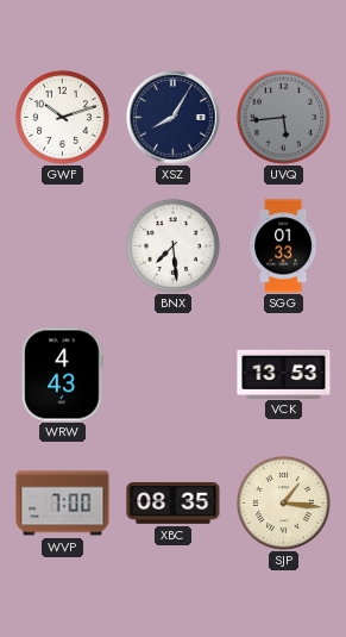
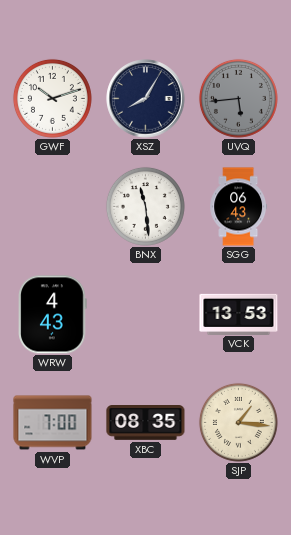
BNX: 7:29 -> 11:29
SGG: 01:33 -> 06:43
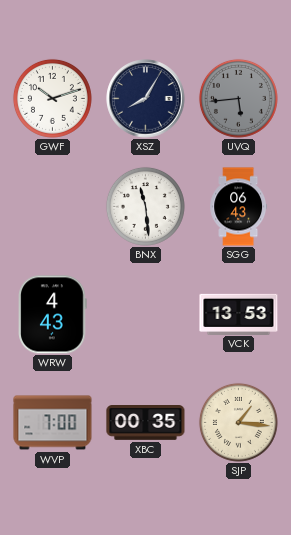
XBC: 08:35 -> 00:35
